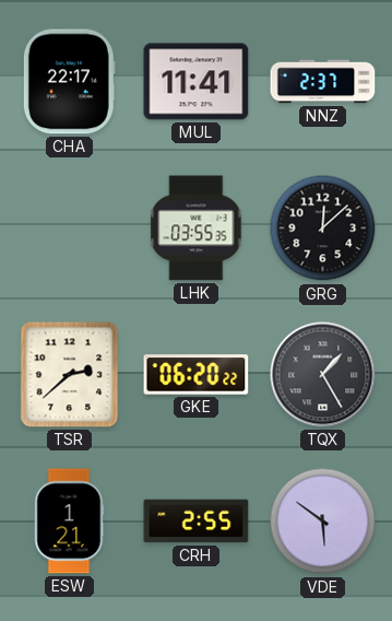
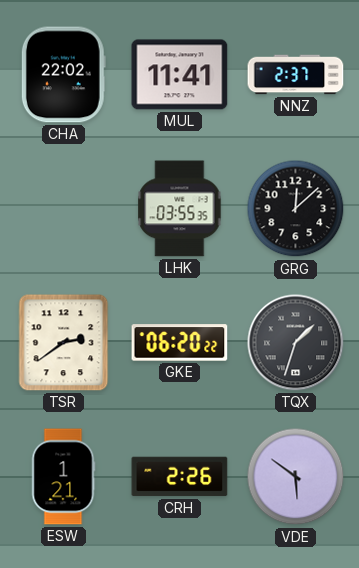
CHA: 22:17 -> 22:02
TSR: 2:38 -> 2:39
TQX: 1:25 -> 1:33
CRH: 2:55 -> 2:26
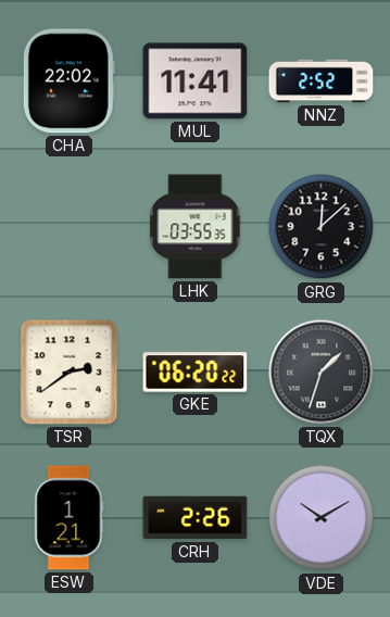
NNZ: 2:37 -> 2:52
VDE: 5:51 -> 10:10
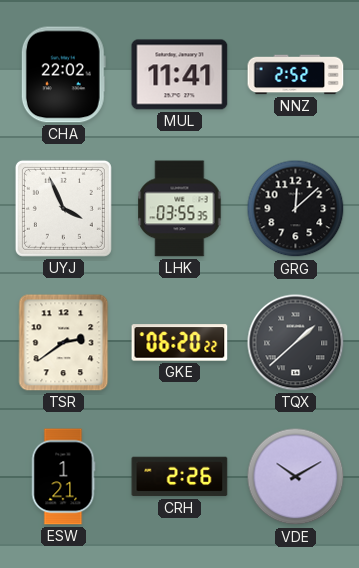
UYJ: none -> 3:56
TQX: 1:33 -> 1:38
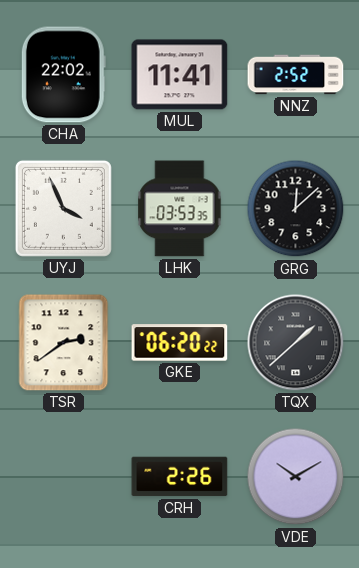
LHK: 03:55 -> 03:53
ESW: 1:21 -> none
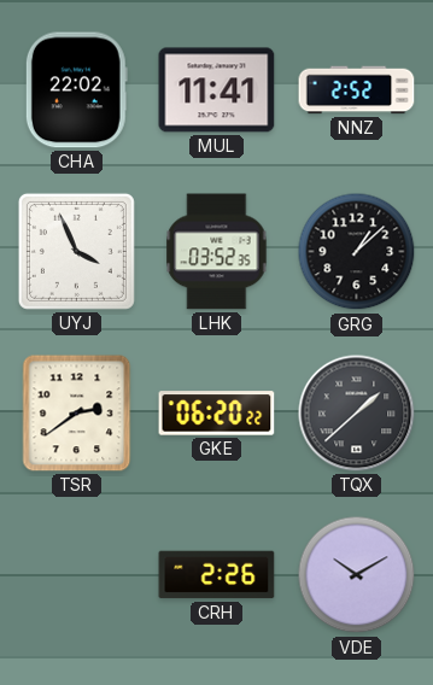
LHK: 03:53 -> 03:52
GRG: 12:08 -> 1:08
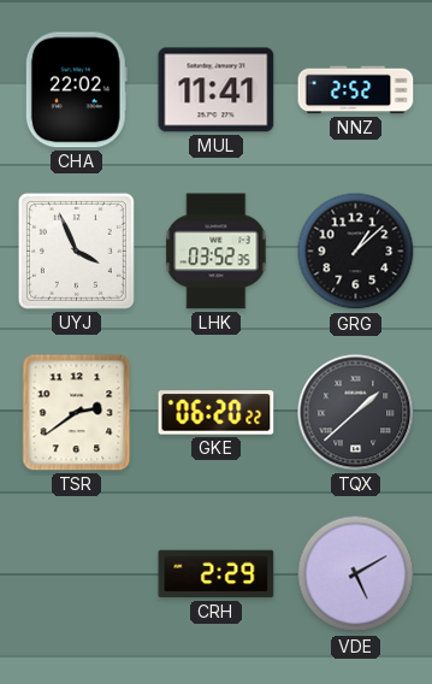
CRH: 2:26 -> 2:29
VDE: 10:10 -> 5:10
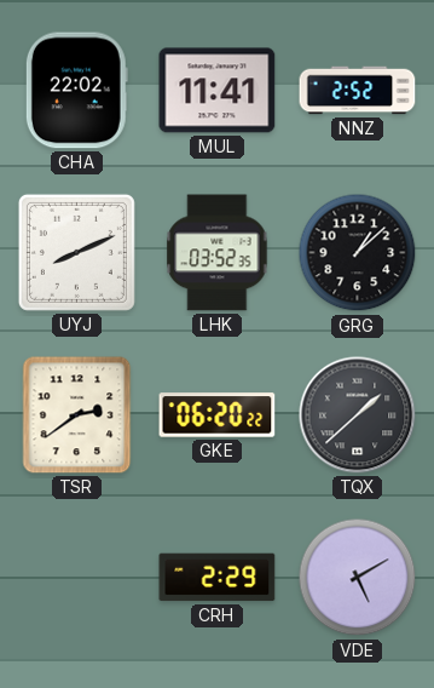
UYJ: 3:56 -> 8:11
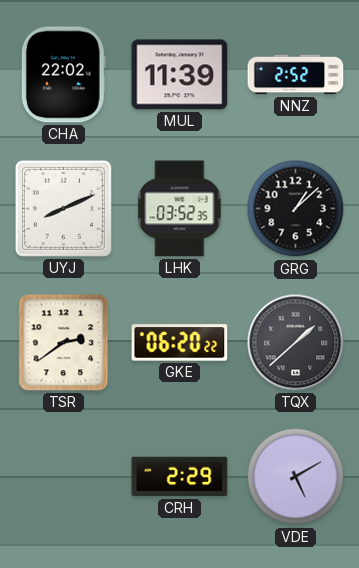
MUL: 11:41 -> 11:39
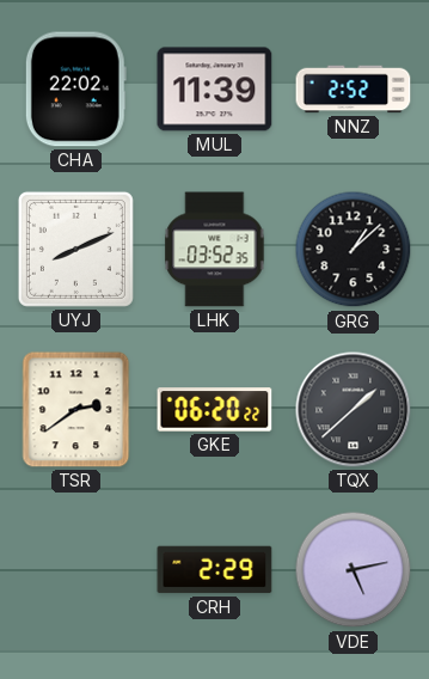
VDE: 5:10 -> 5:13
